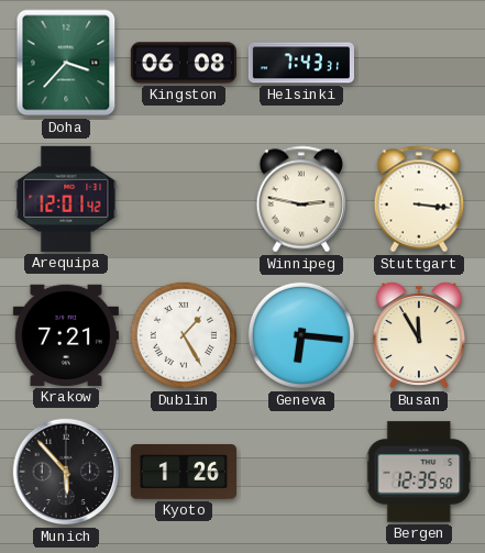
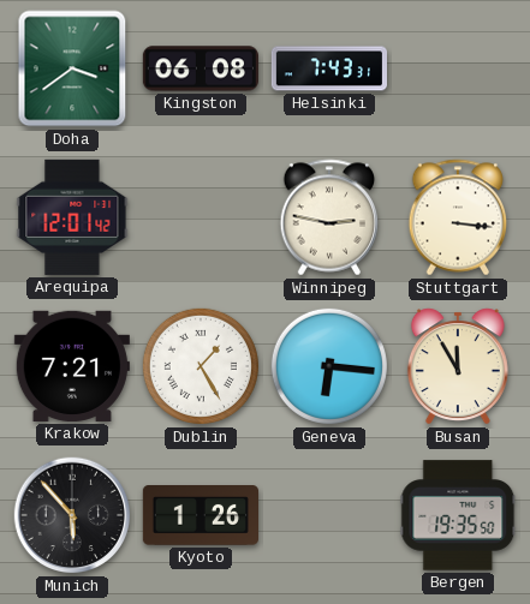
Doha: 3:37 -> 3:39
Bergen: 12:35 -> 19:35
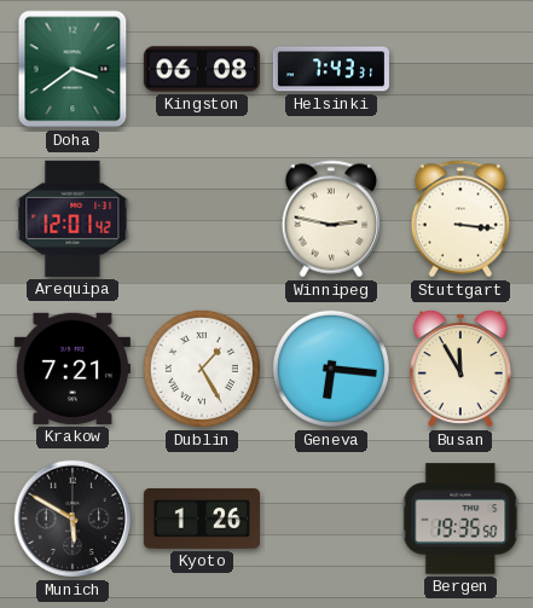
Munich: 5:53 -> 5:50
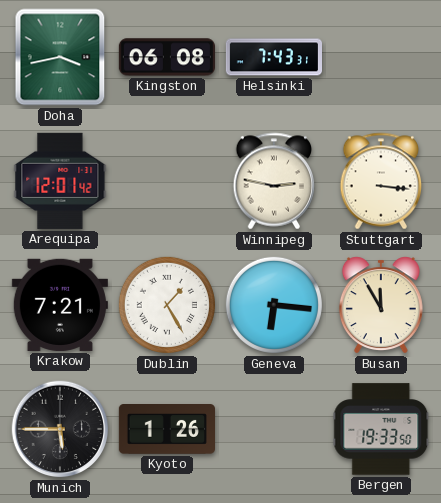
Doha: 3:39 -> 3:43
Munich: 5:50 -> 5:45
Bergen: 19:35 -> 19:33
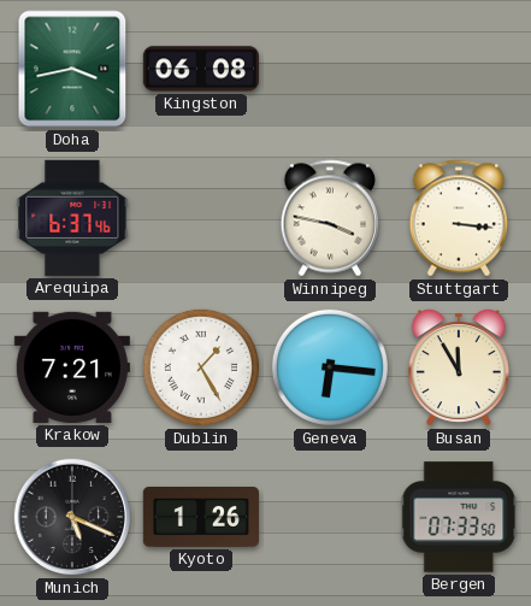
Helsinki: 7:43 -> none
Arequipa: 12:01 -> 6:37
Winnipeg: 2:47 -> 3:47
Munich: 5:45 -> 5:19
Bergen: 19:33 -> 07:33
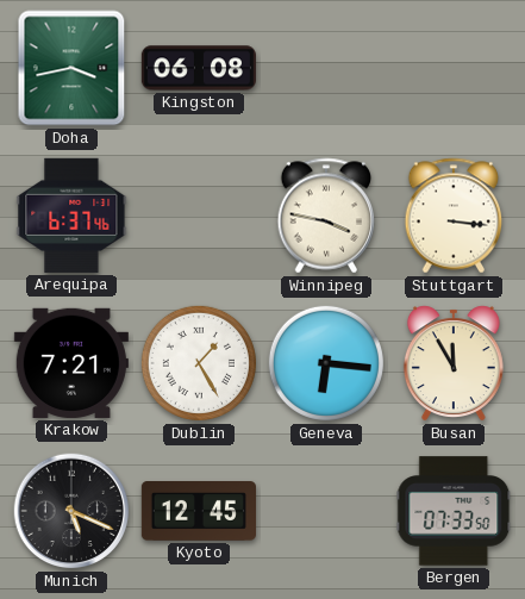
Kyoto: 1:26 -> 12:45
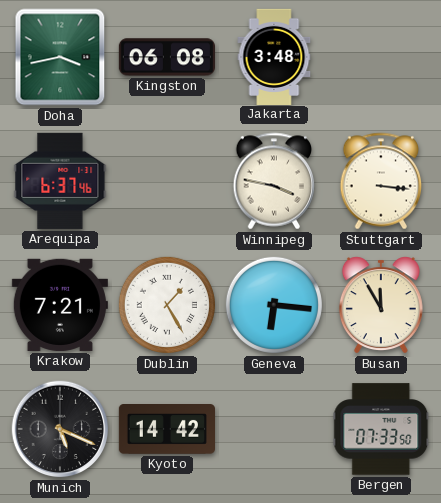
Jakarta: none -> 3:48
Kyoto: 12:45 -> 14:42
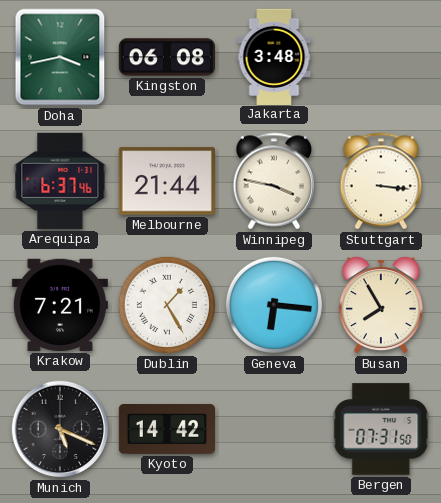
Melbourne: none -> 21:44
Busan: 11:55 -> 7:55
Bergen: 07:33 -> 07:31
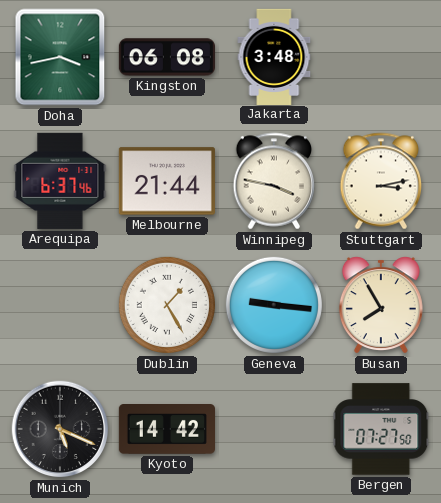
Stuttgart: 3:16 -> 3:13
Krakow: 7:21 -> none
Geneva: 6:16 -> 9:16
Bergen: 07:31 -> 07:27
